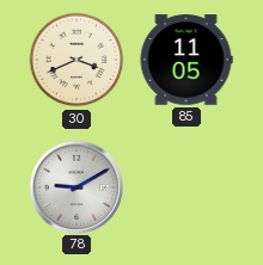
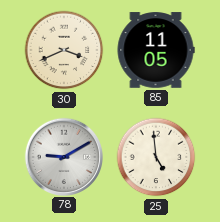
25: none -> 4:59
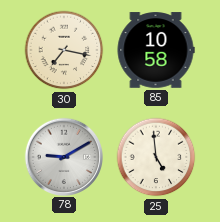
30: 3:41 -> 7:17
85: 11:05 -> 10:58
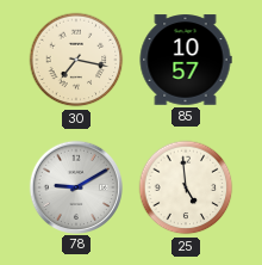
85: 10:58 -> 10:57
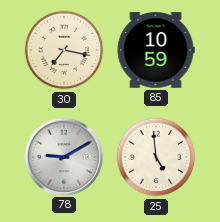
85: 10:57 -> 10:59
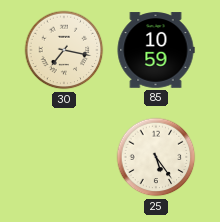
78: 9:10 -> none
25: 4:59 -> 5:24
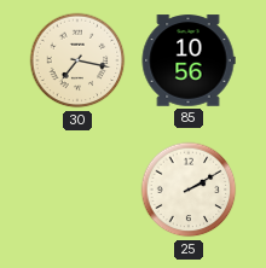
85: 10:59 -> 10:56
25: 5:24 -> 2:10
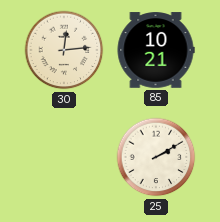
30: 7:17 -> 12:14
85: 10:56 -> 10:21
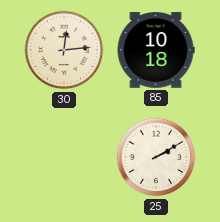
85: 10:21 -> 10:18
